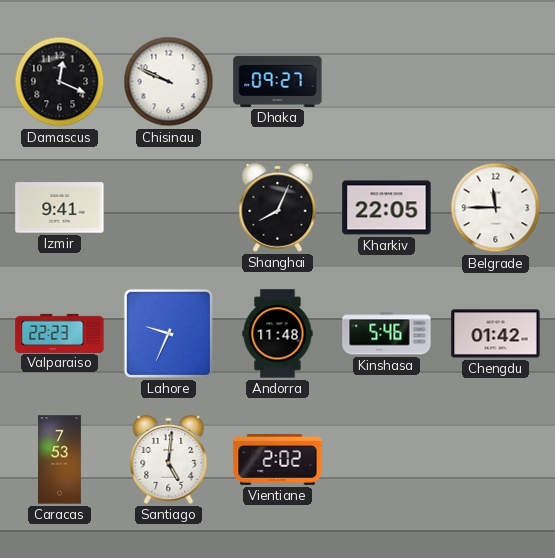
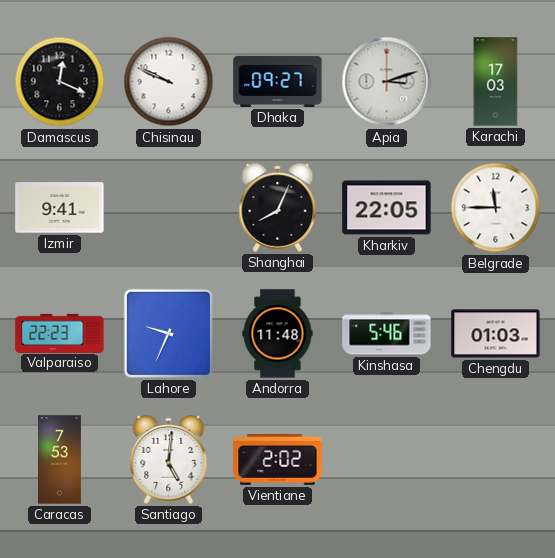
Apia: none -> 3:12
Karachi: none -> 17:03
Chengdu: 01:42 -> 01:03
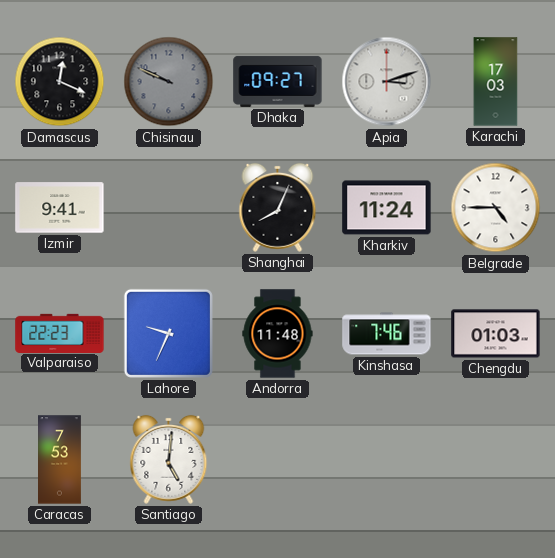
Chisinau dial: white -> grey
Kharkiv: 22:05 -> 11:24
Belgrade: 11:45 -> 4:45
Kinshasa: 5:46 -> 7:46
Vientiane: 2:02 -> none
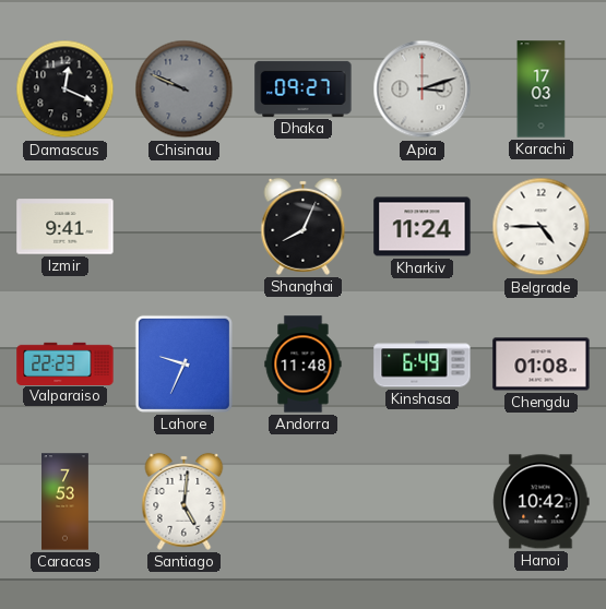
Kinshasa: 7:46 -> 6:49
Chengdu: 01:03 -> 01:08
Hanoi: none -> 10:42
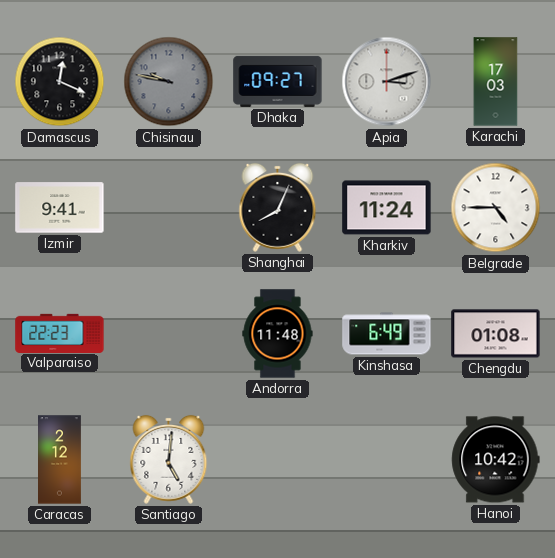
Chisinau: 9:49 -> 9:47
Lahore: 9:34 -> none
Caracas: 7:53 -> 2:12
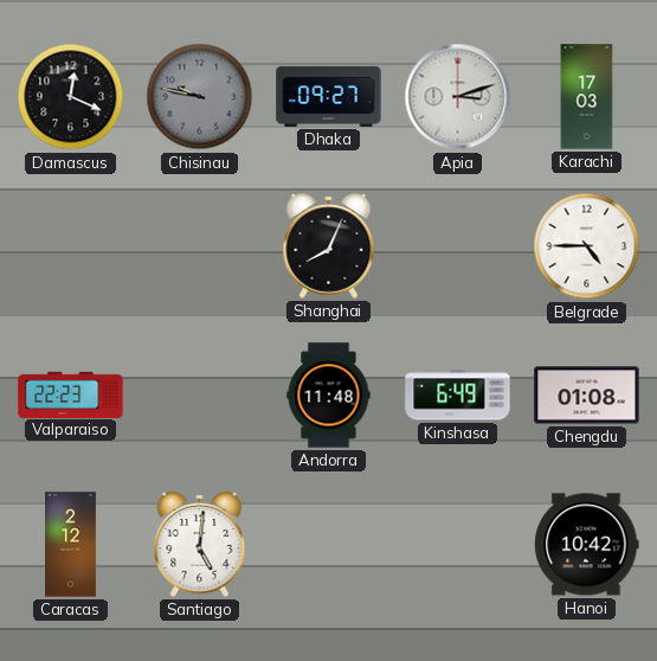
Izmir: 9:41 -> none
Kharkiv: 11:24 -> none
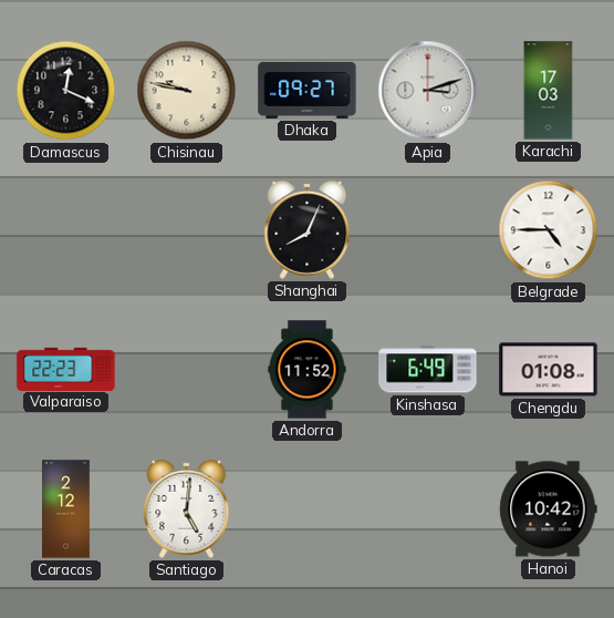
Chisinau dial: grey -> cream
Andorra: 11:48 -> 11:52
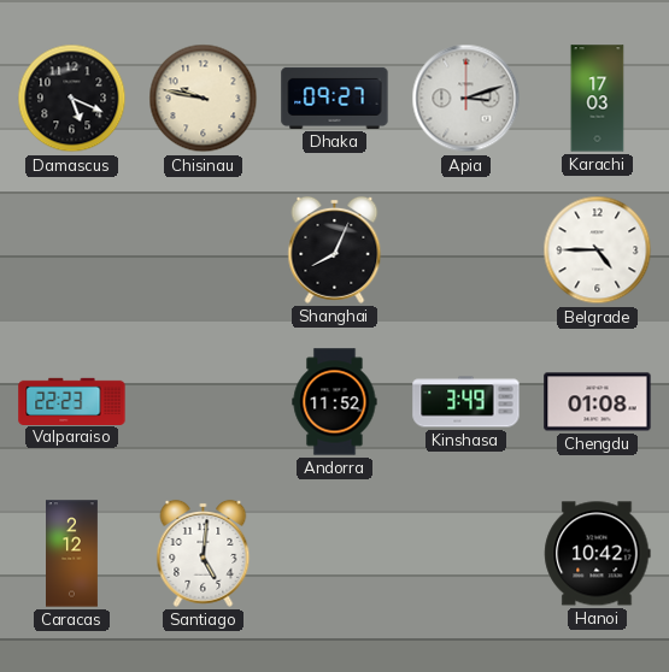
Damascus: 12:19 -> 5:19
Kinshasa: 6:49 -> 3:49
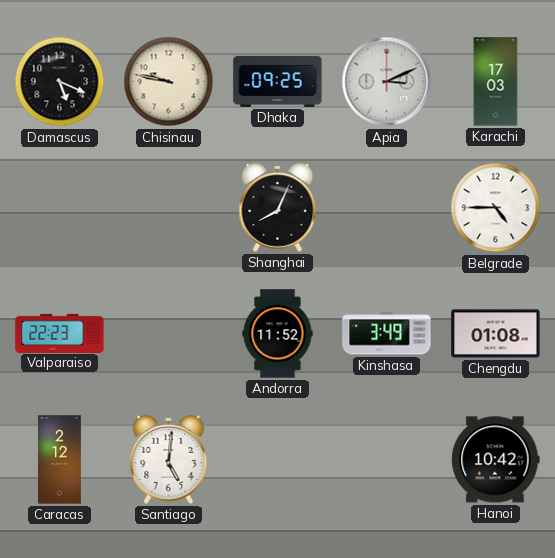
Dhaka: 09:27 -> 09:25
Apia: 3:12 -> 3:11
